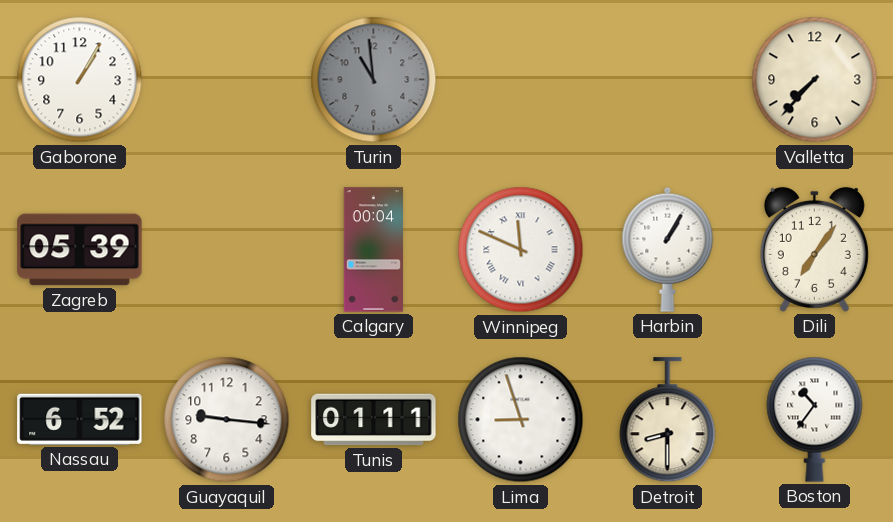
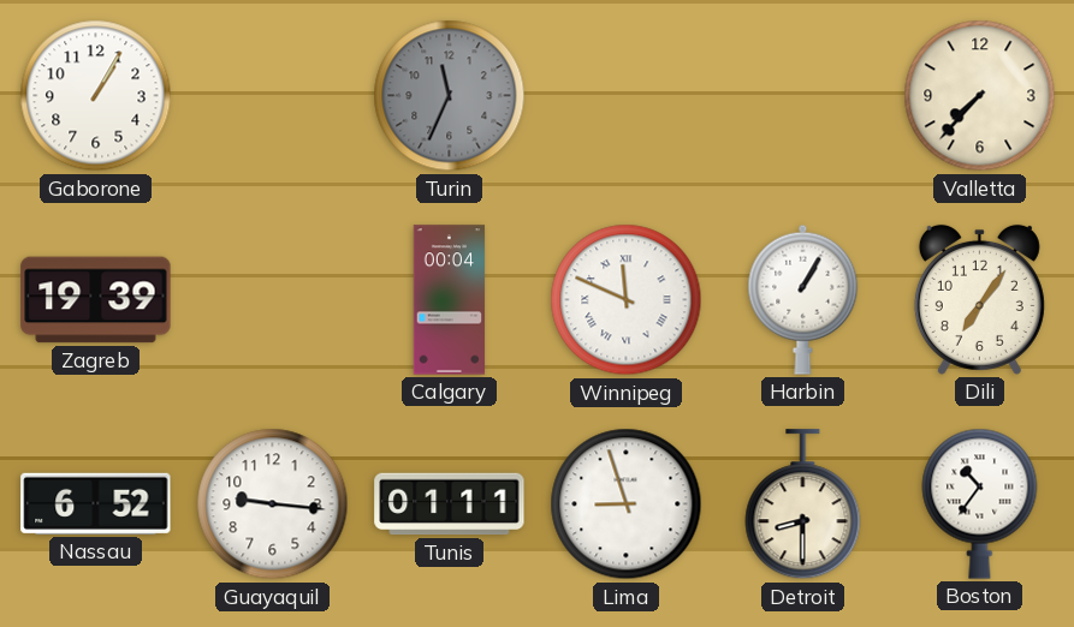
Turin: 10:59 -> 11:34
Zagreb: 05:39 -> 19:39
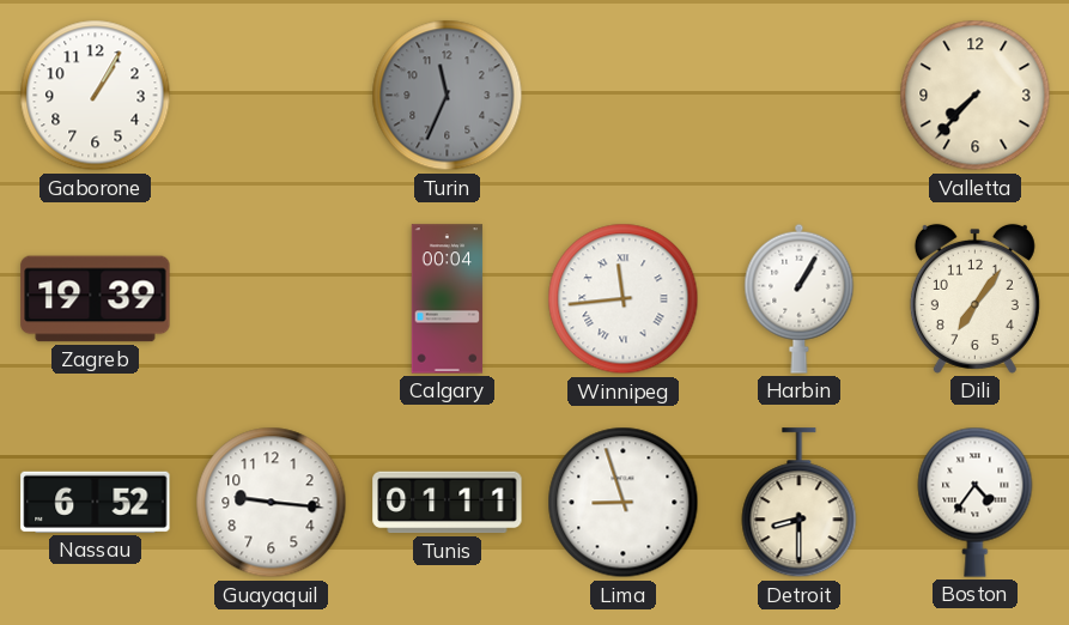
Winnipeg: 11:49 -> 11:44
Boston: 10:36 -> 4:36
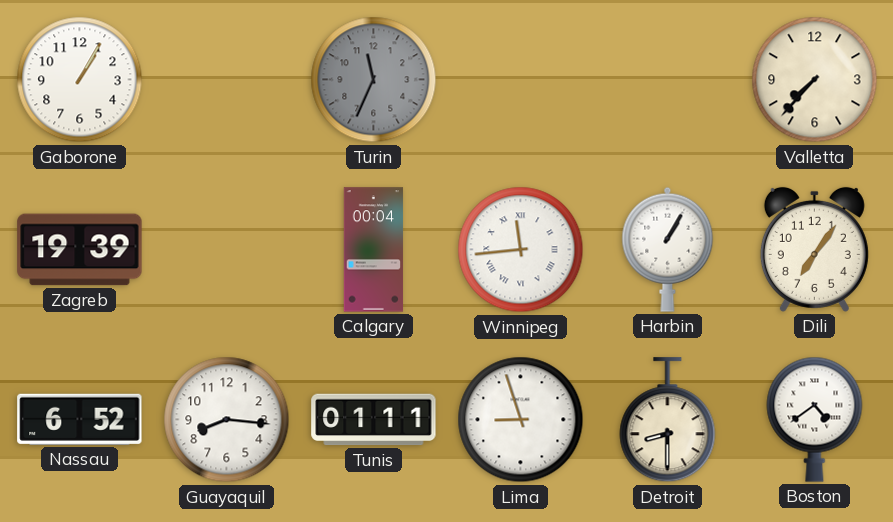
Guayaquil: 9:16 -> 8:16
Boston: 4:36 -> 4:39
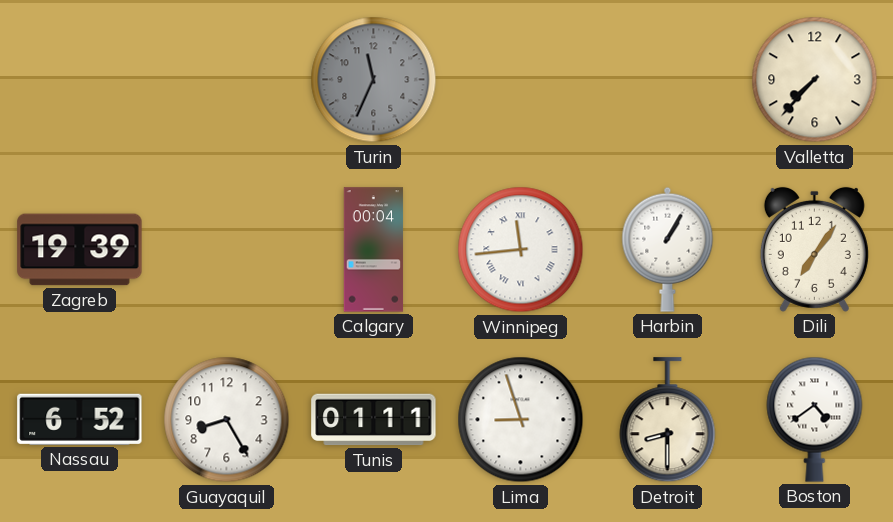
Gaborone: 1:05 -> none
Guayaquil: 8:16 -> 8:25
